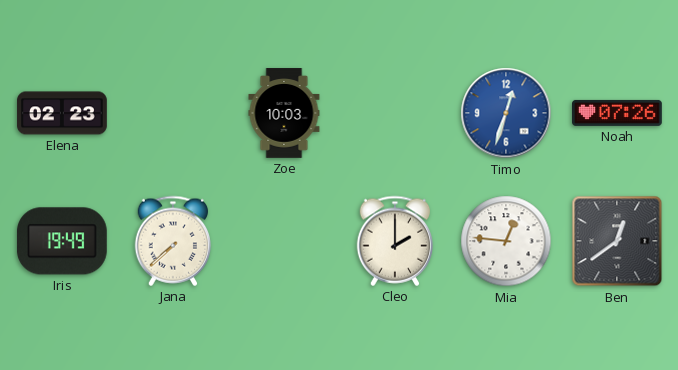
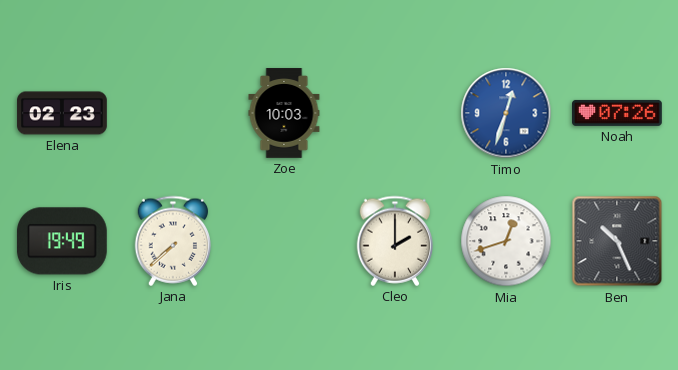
Mia: 12:46 -> 12:42
Ben: 12:39 -> 10:26
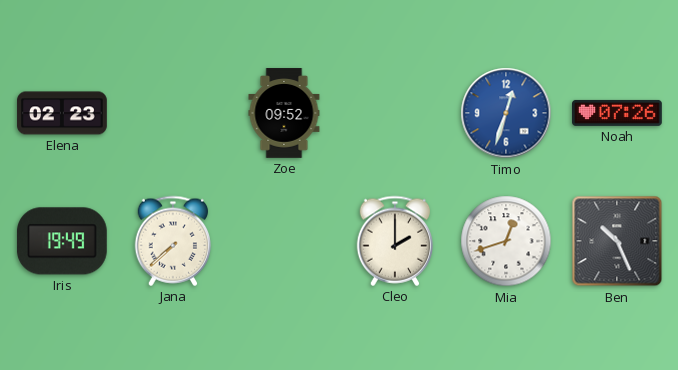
Zoe: 10:03 -> 09:52
